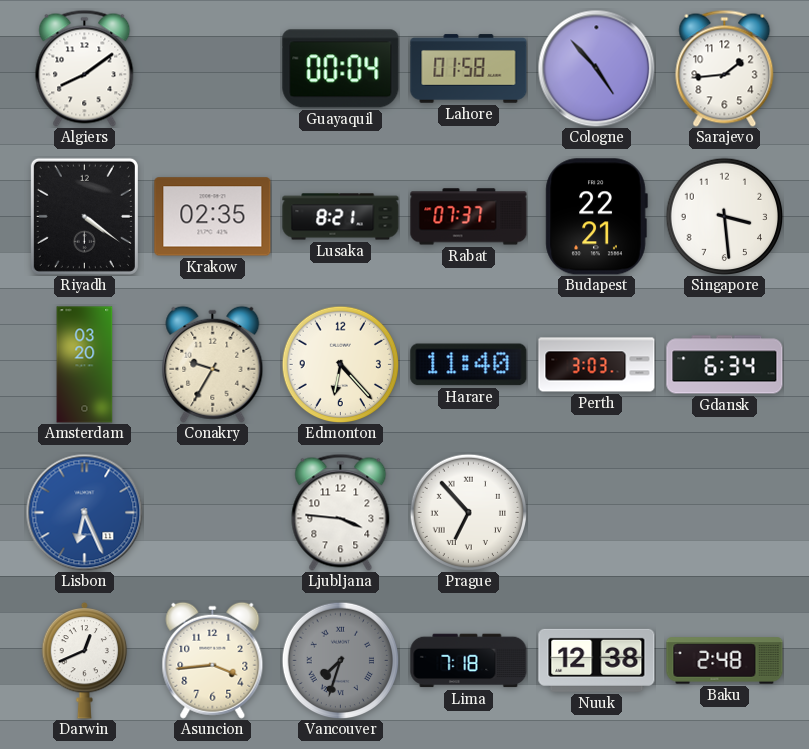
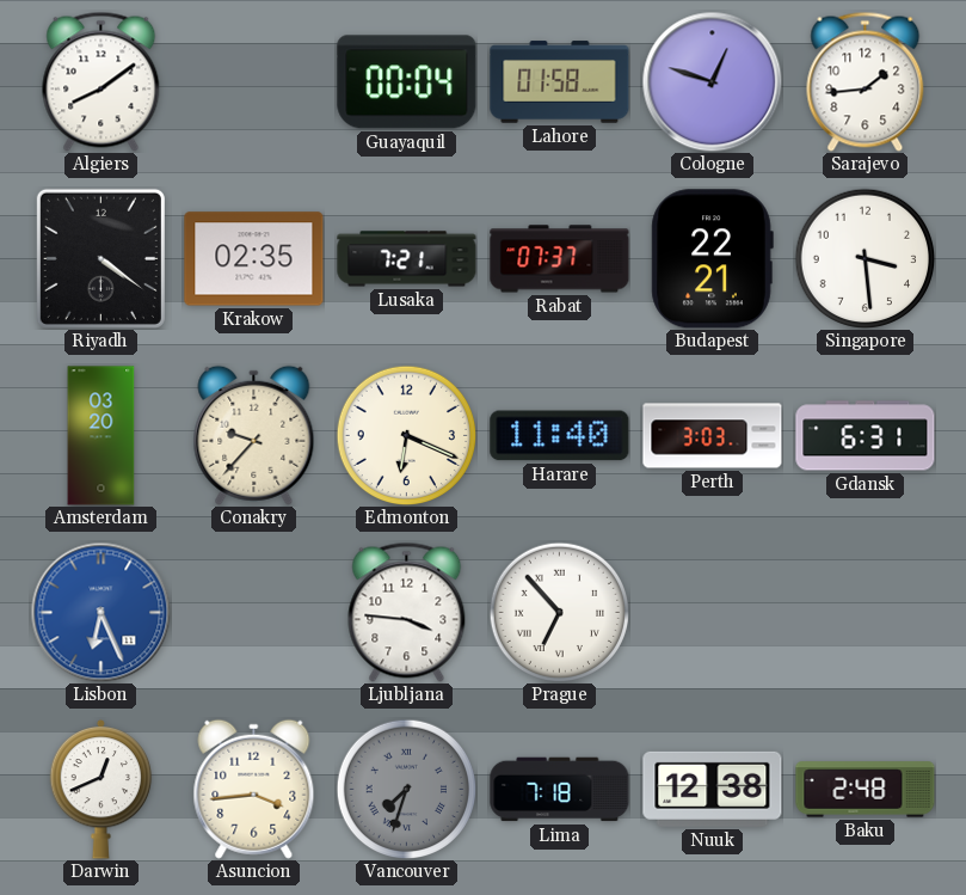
Cologne: 4:53 -> 12:48
Lusaka: 8:21 -> 7:21
Conakry: 9:35 -> 9:37
Edmonton: 6:23 -> 6:19
Gdansk: 6:34 -> 6:31
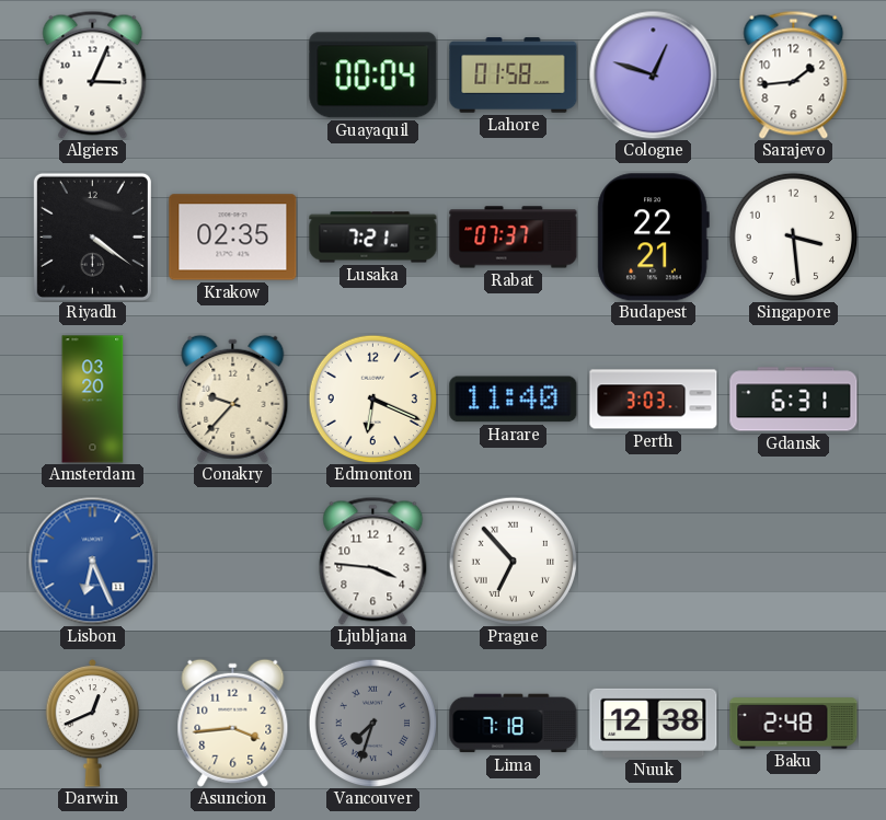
Algiers: 8:09 -> 3:04
